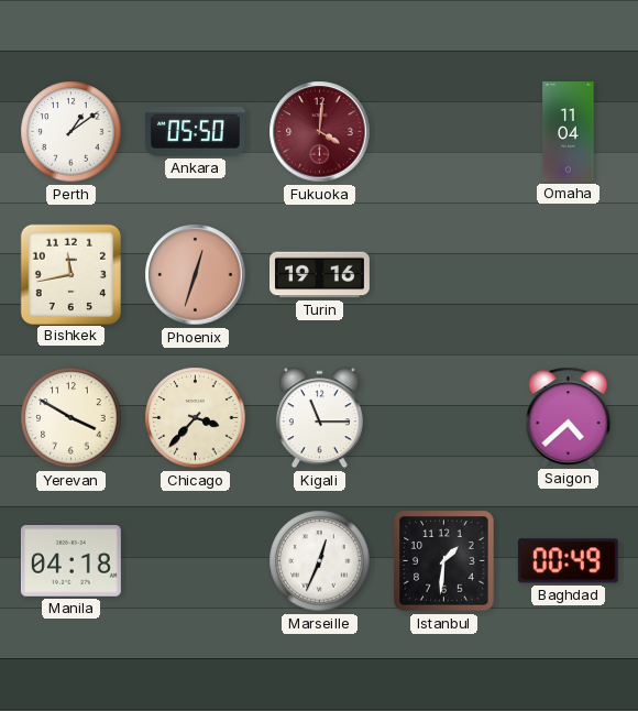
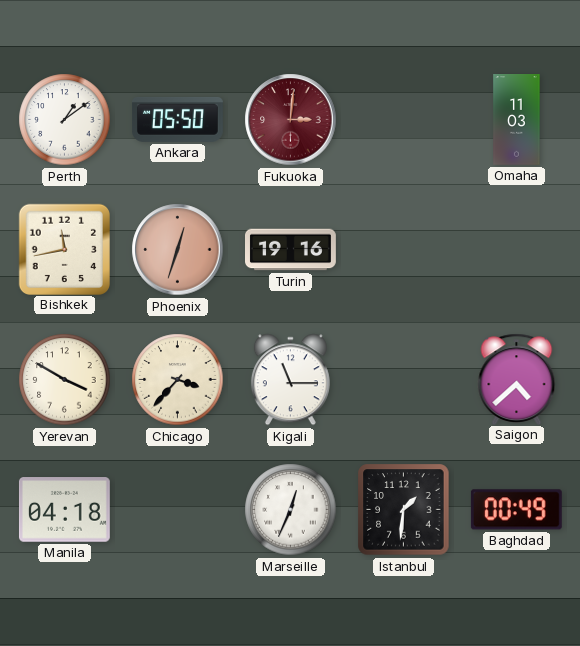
Fukuoka: 4:01 -> 3:01
Omaha: 11:04 -> 11:03
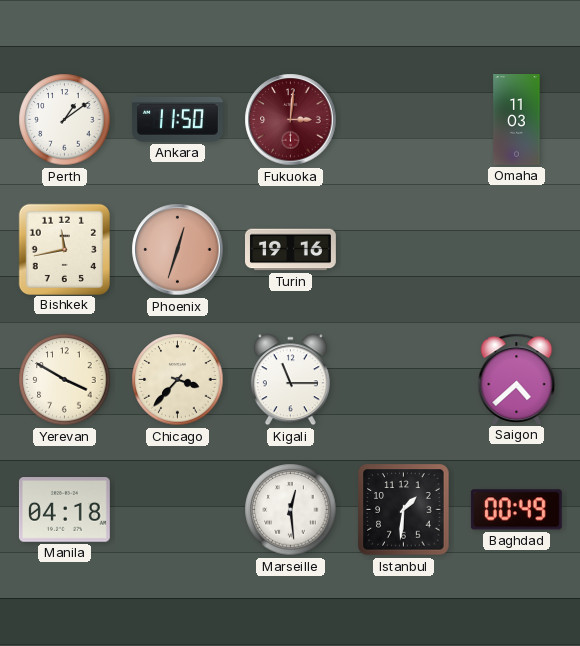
Ankara: 05:50 -> 11:50
Marseille: 12:34 -> 12:29
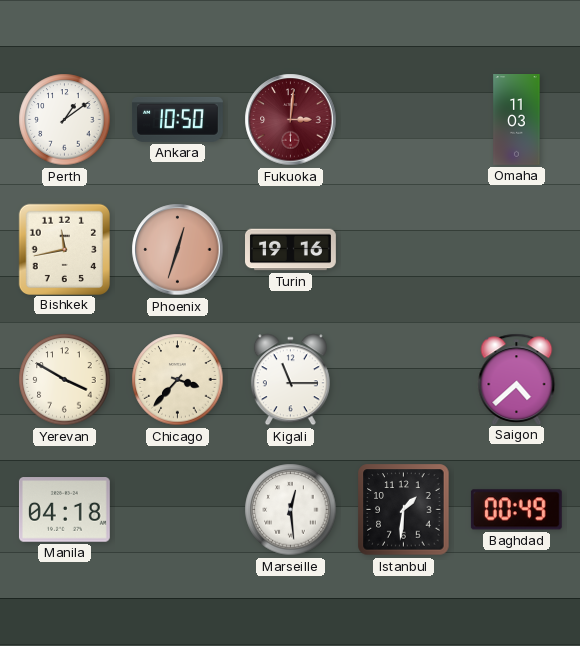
Ankara: 11:50 -> 10:50
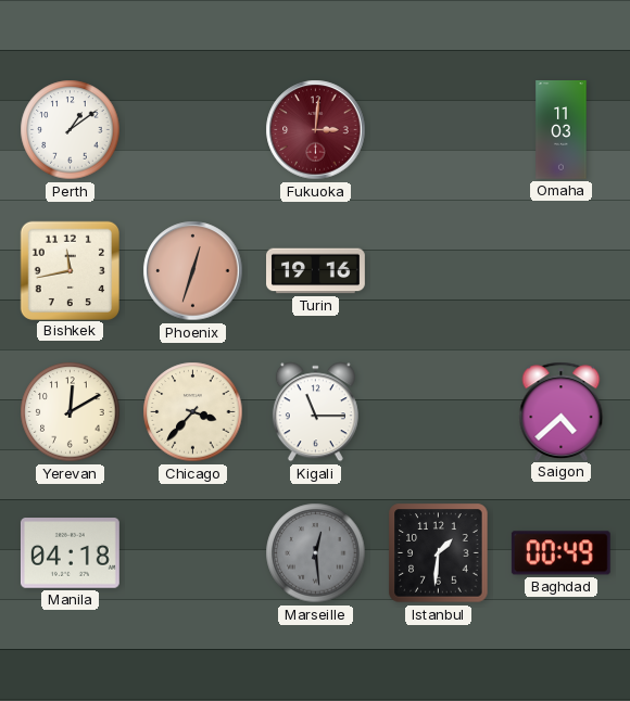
Ankara: 10:50 -> none
Yerevan: 3:50 -> 12:10
Marseille dial: white -> grey
